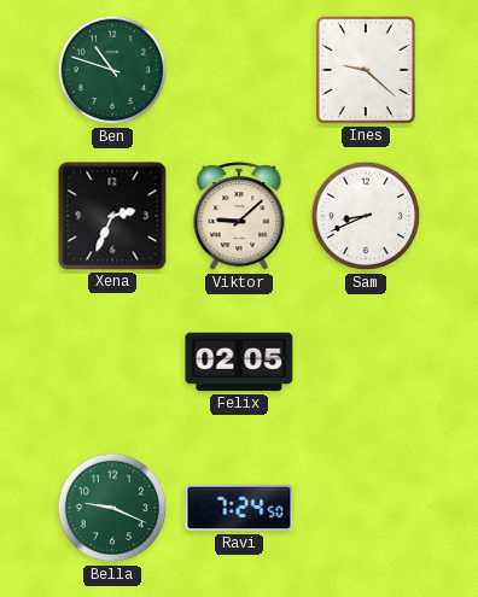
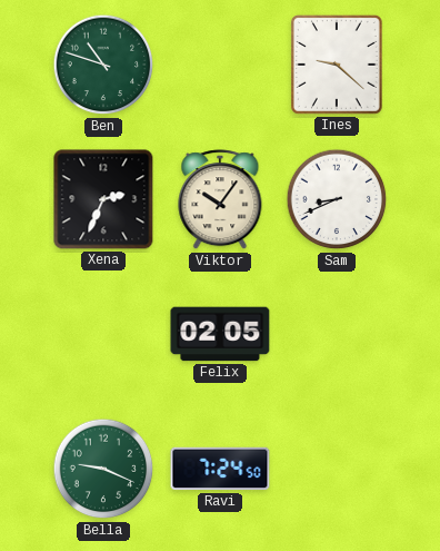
Viktor: 9:08 -> 10:06
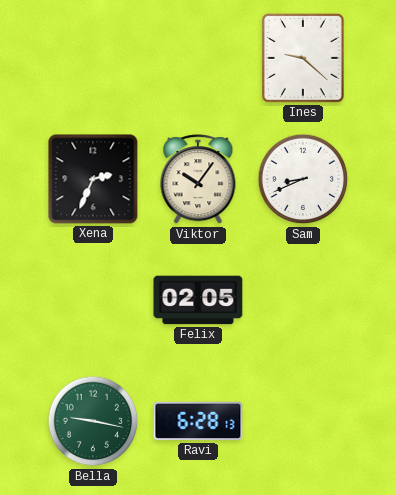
Ben: 10:48 -> none
Bella: 9:19 -> 9:17
Ravi: 7:24 -> 6:28
